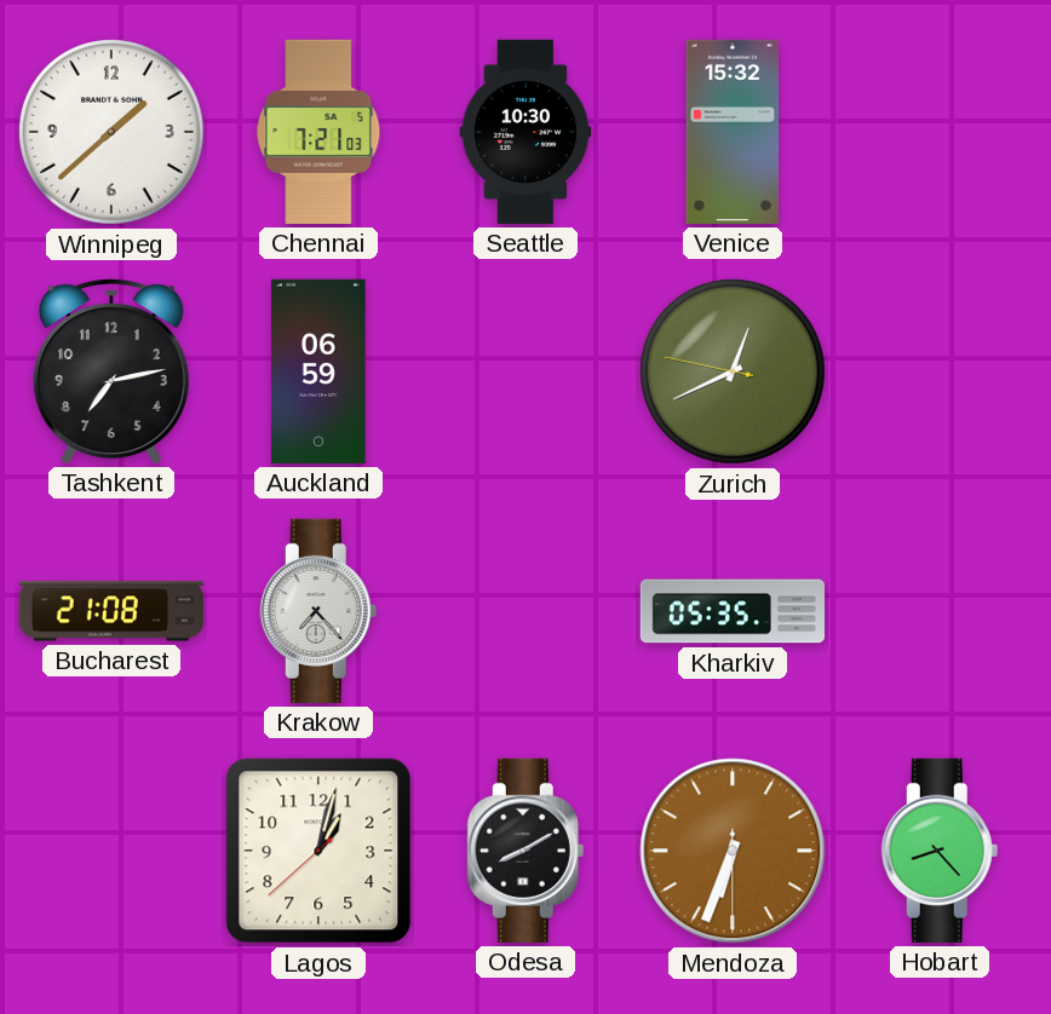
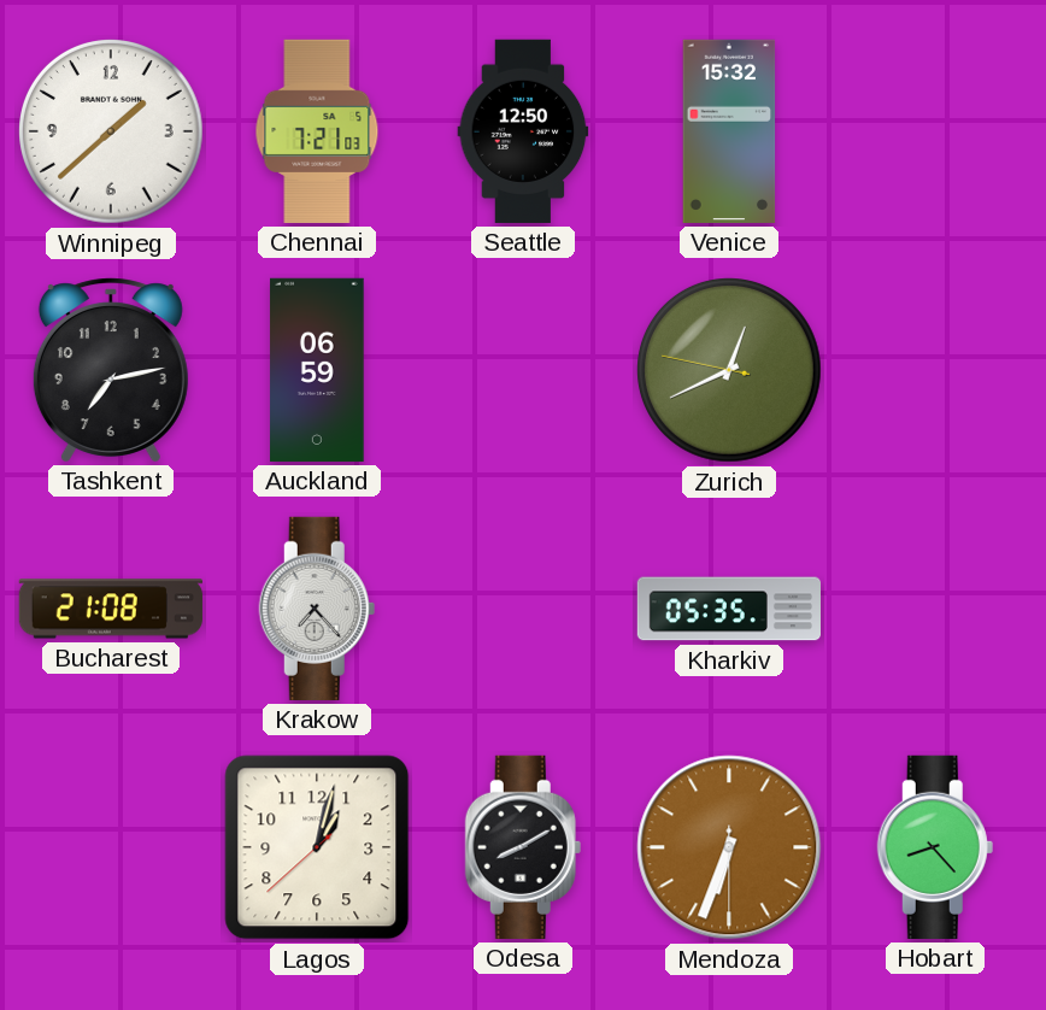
Seattle: 10:30 -> 12:50
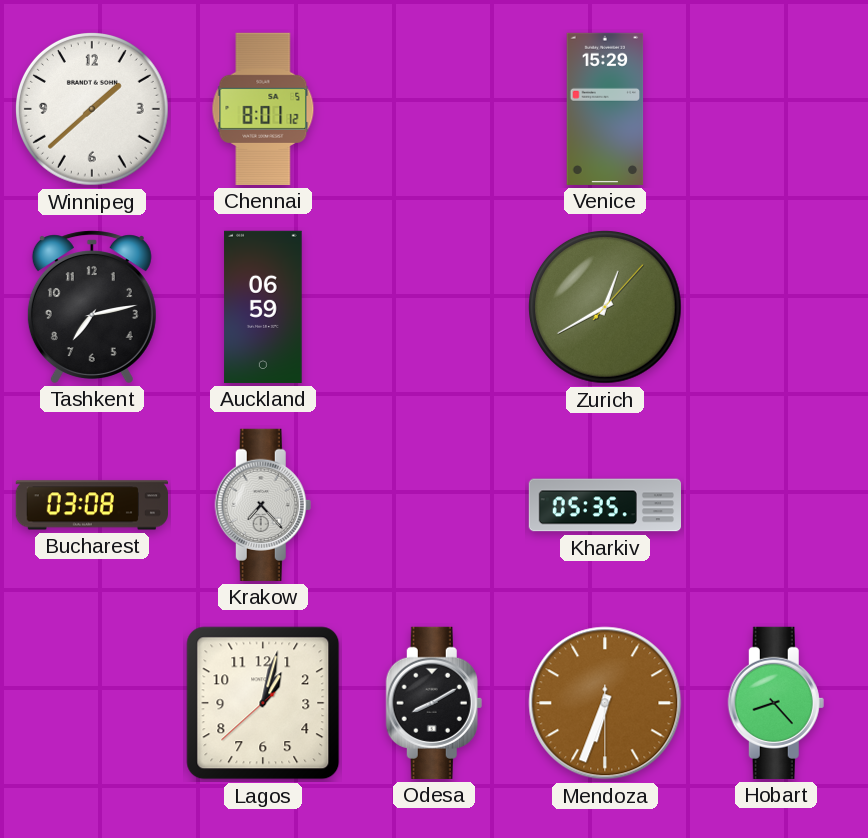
Chennai: 7:21 -> 8:01
Seattle: 12:50 -> none
Venice: 15:32 -> 15:29
Zurich: 12:40:47 -> 12:40:07
Bucharest: 21:08 -> 03:08
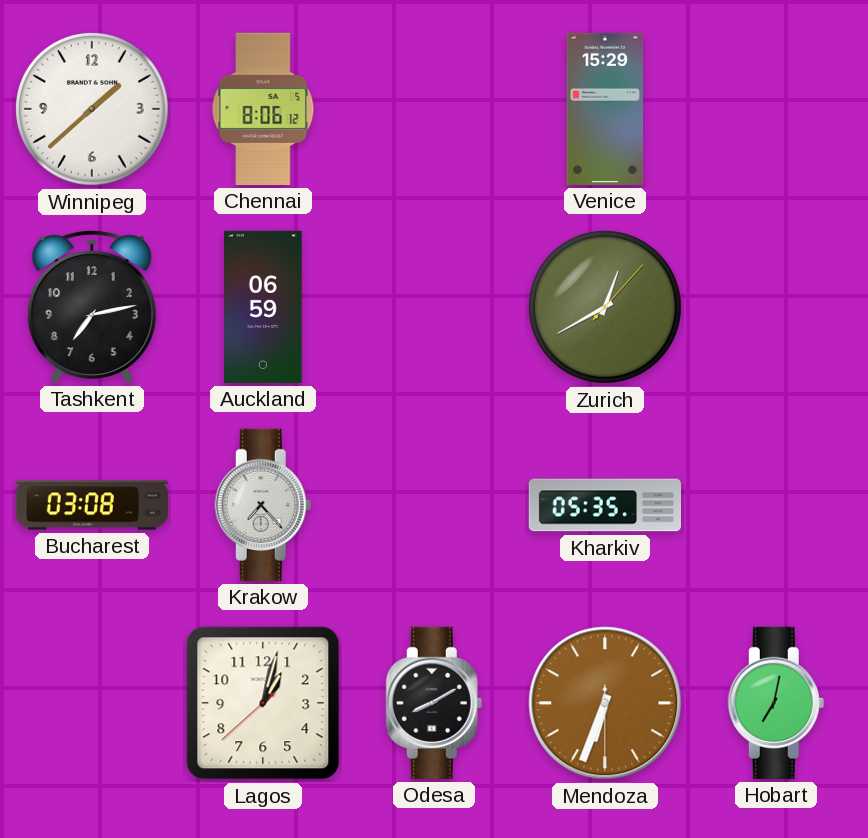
Chennai: 8:01 -> 8:06
Hobart: 8:23 -> 7:02
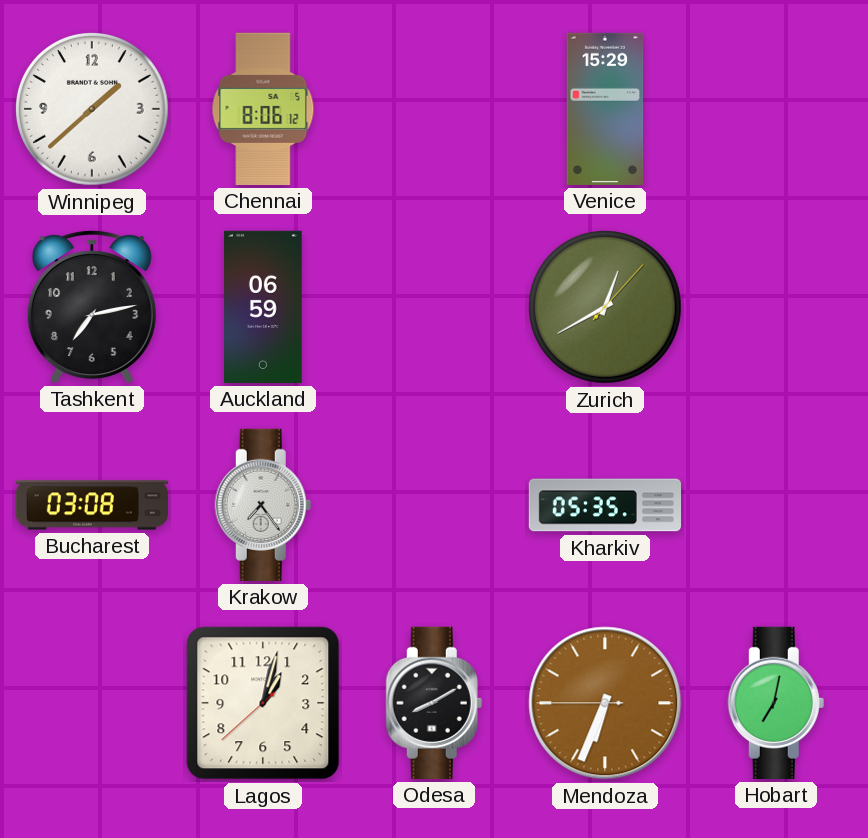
Krakow: 7:23 -> 7:24
Mendoza: 6:33:30 -> 6:33:45
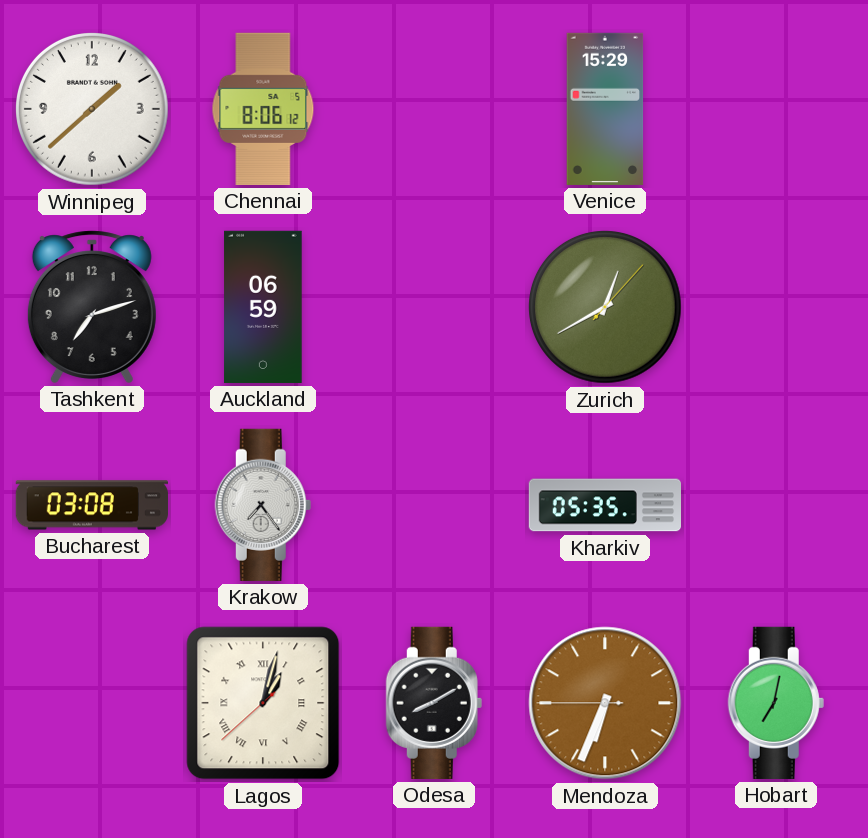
Tashkent: 7:13 -> 7:12
Lagos numerals: Arabic -> Roman
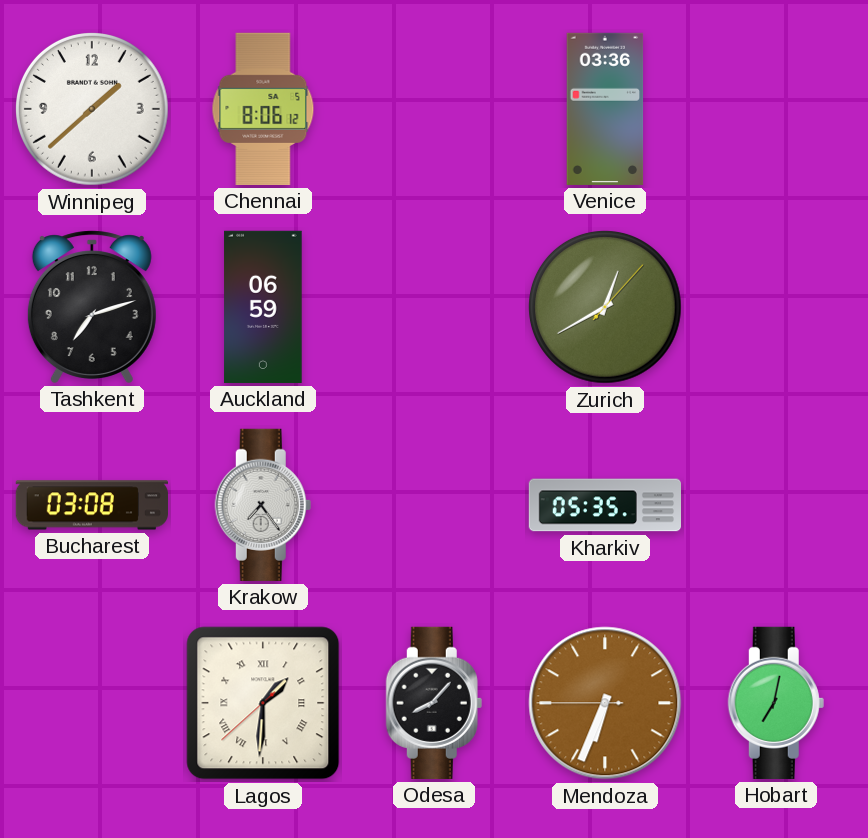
Venice: 15:29 -> 03:36
Lagos: 1:02 -> 1:30
Odesa: 8:10 -> 8:07
